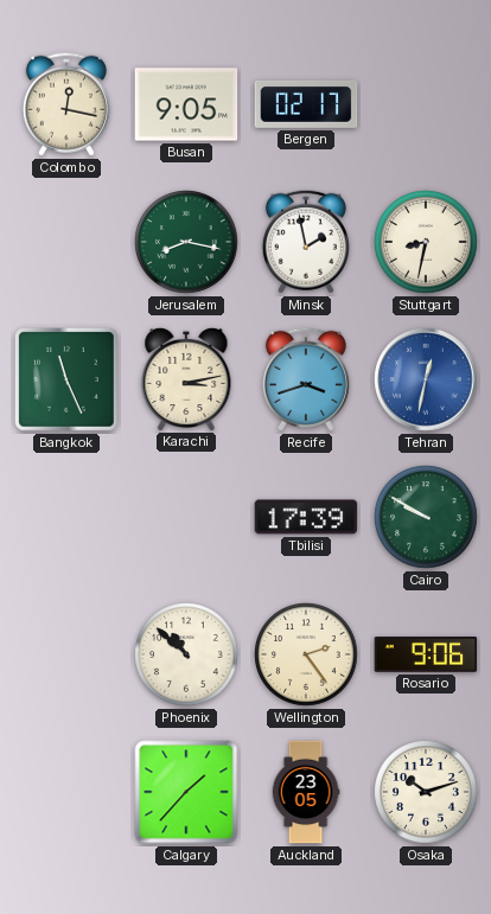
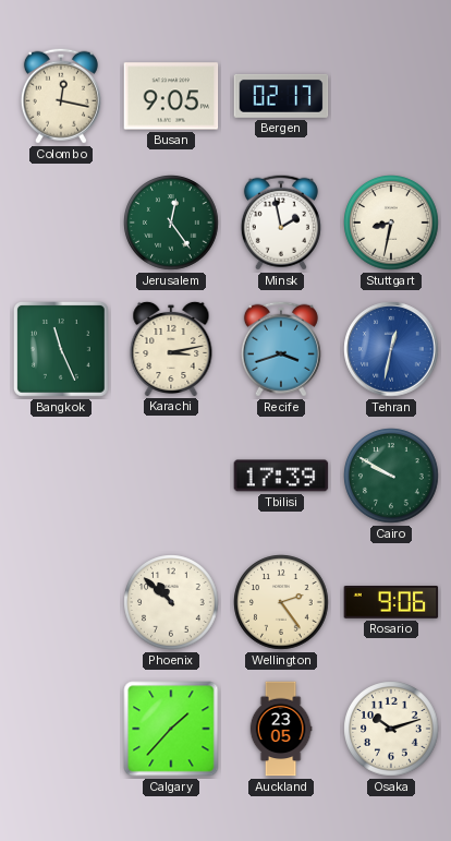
Jerusalem: 8:17 -> 12:24
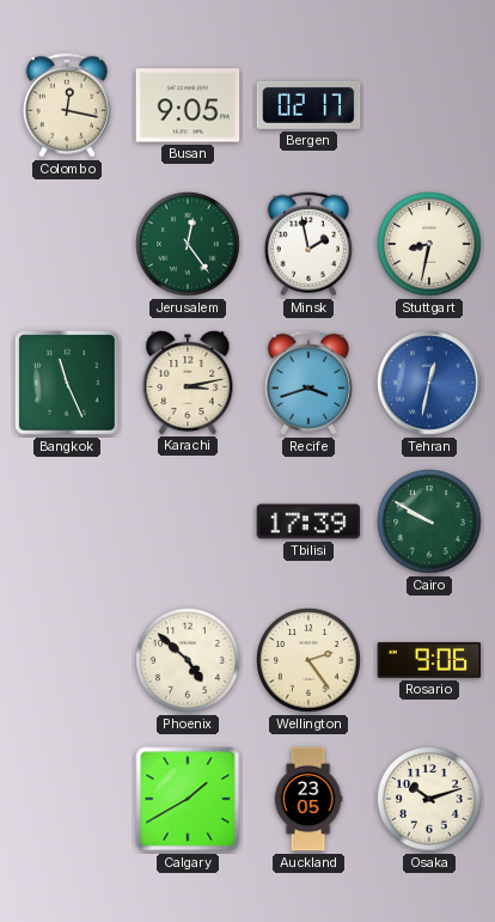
Phoenix: 10:52 -> 4:52
Calgary: 1:37 -> 1:40
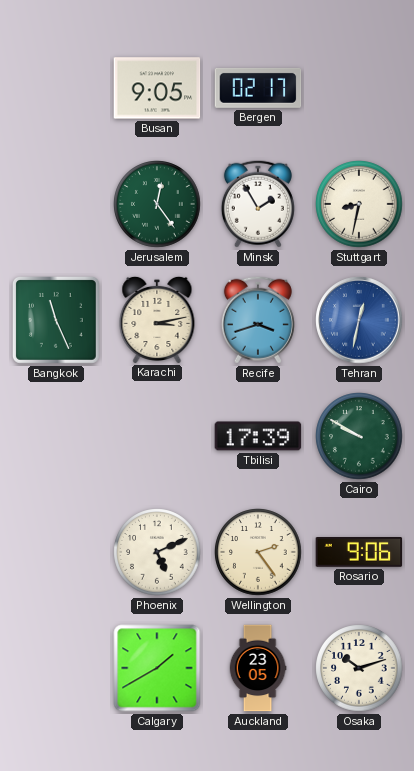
Colombo: 12:17 -> none
Minsk: 1:58 -> 1:55
Phoenix: 4:52 -> 5:11
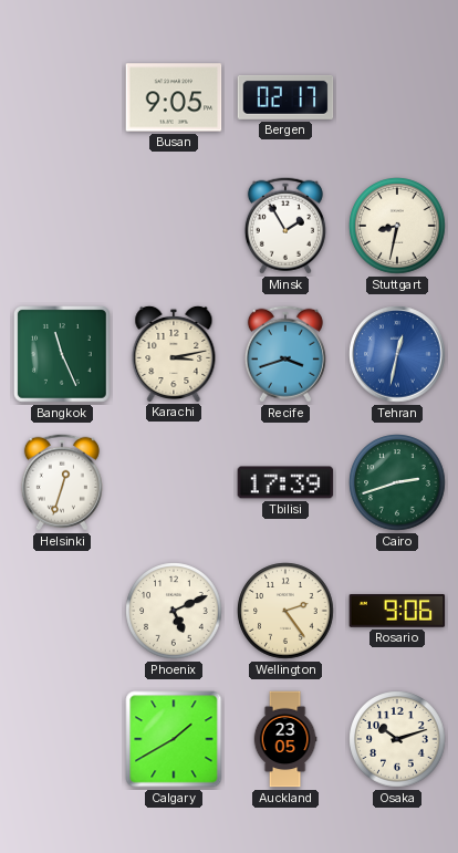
Jerusalem: 12:24 -> none
Helsinki: none -> 12:33
Cairo: 9:50 -> 2:42
